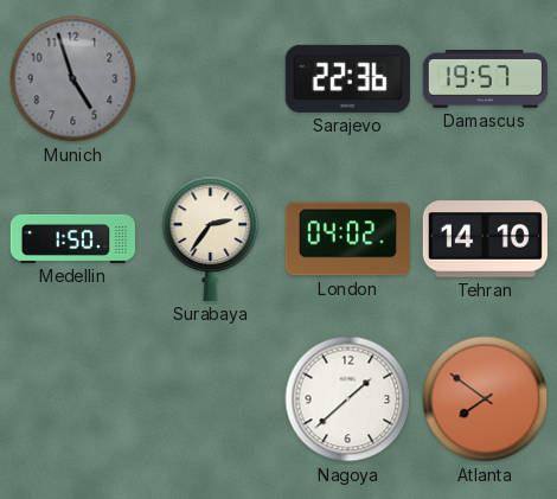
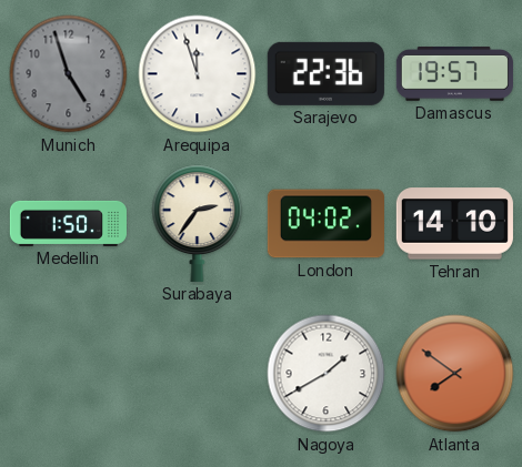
Arequipa: none -> 11:57
Nagoya: 1:38 -> 1:40
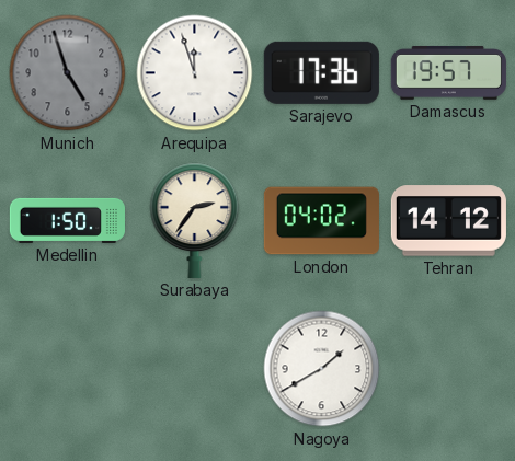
Sarajevo: 22:36 -> 17:36
Tehran: 14:10 -> 14:12
Atlanta: 7:51 -> none
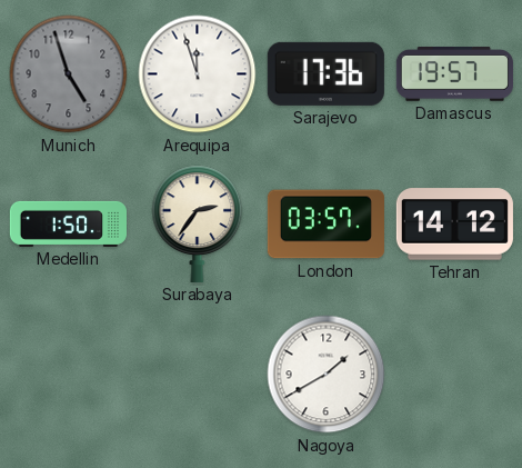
London: 04:02 -> 03:57
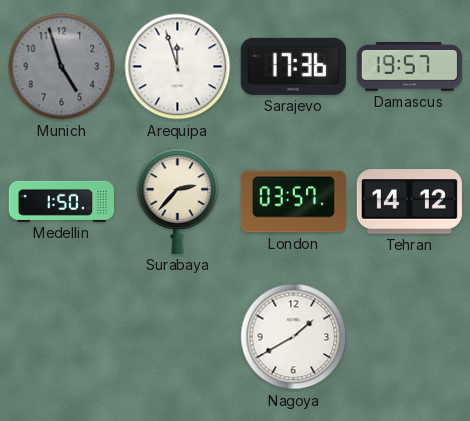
Surabaya: 2:36 -> 2:37
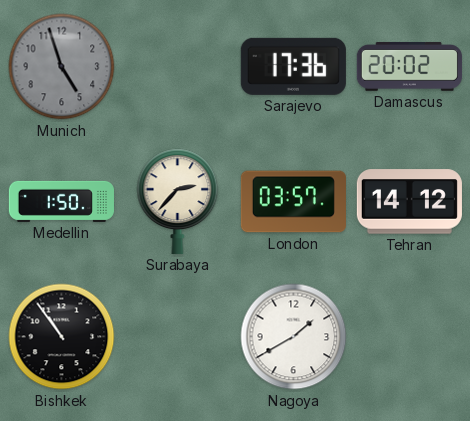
Arequipa: 11:57 -> none
Damascus: 19:57 -> 20:02
Bishkek: none -> 10:54
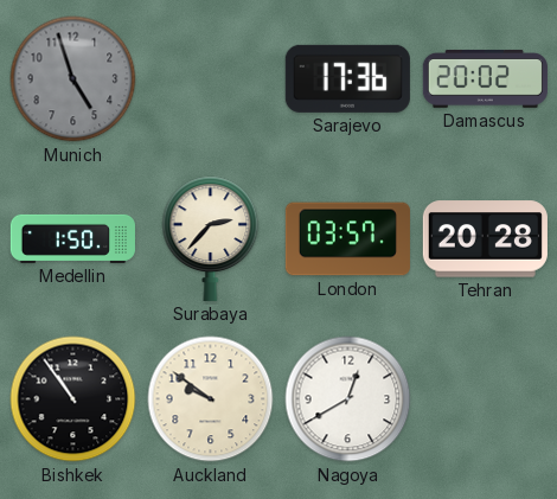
Tehran: 14:12 -> 20:28
Auckland: none -> 9:51
Nagoya: 1:40 -> 12:40
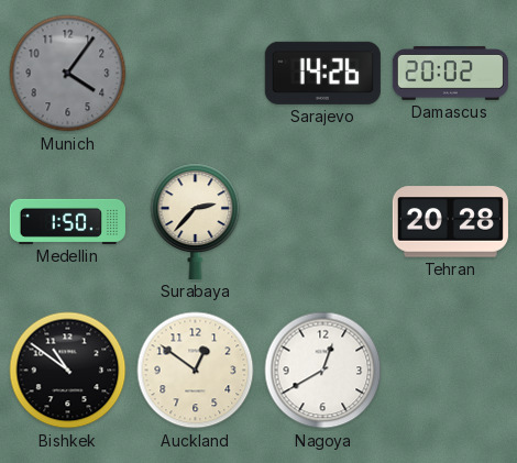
Munich: 4:57 -> 4:06
Sarajevo: 17:36 -> 14:26
London: 03:57 -> none
Bishkek: 10:54 -> 10:51
Auckland: 9:51 -> 12:51
